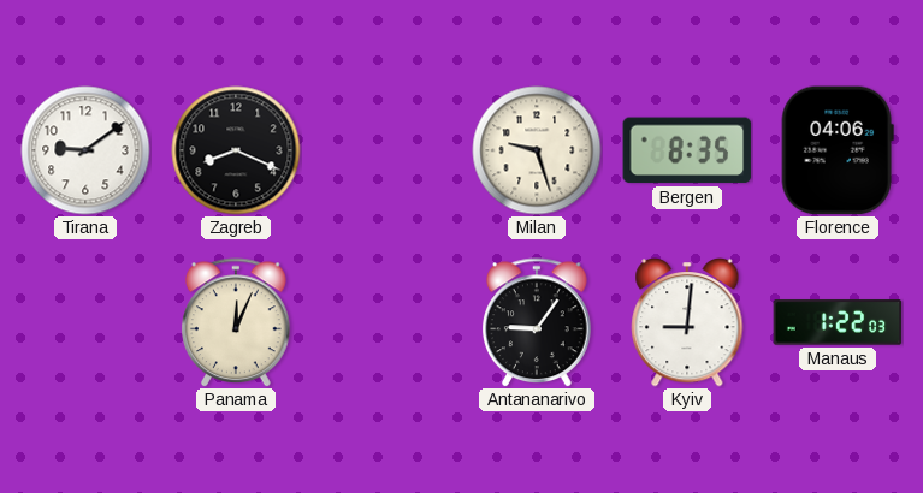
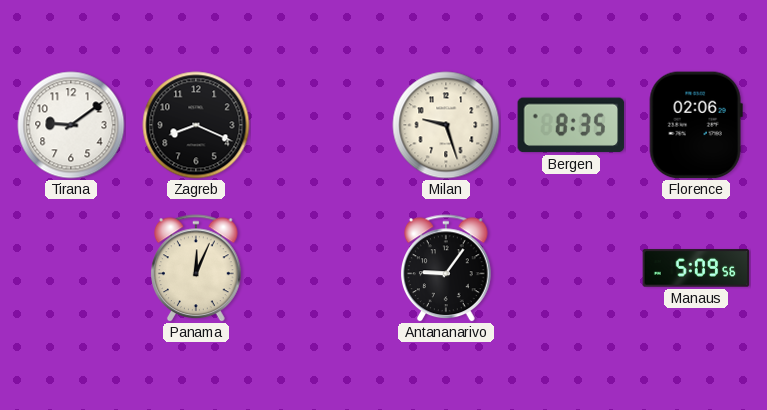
Florence: 04:06 -> 02:06
Kyiv: 9:01 -> none
Manaus: 1:22 -> 5:09
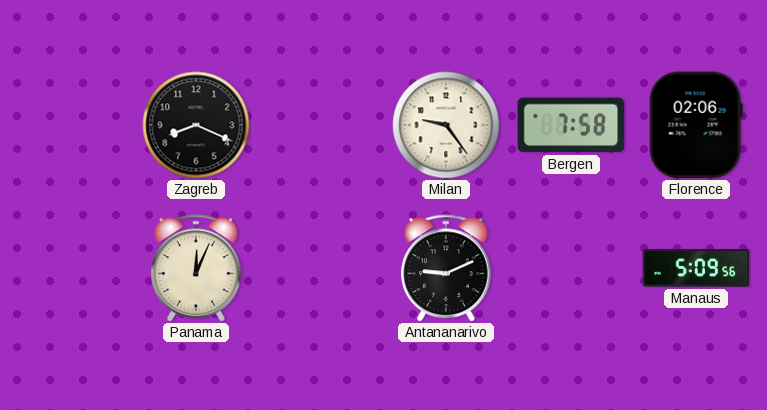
Tirana: 9:09 -> none
Milan: 9:27 -> 9:24
Bergen: 8:35 -> 7:58
Antananarivo: 9:06 -> 9:11
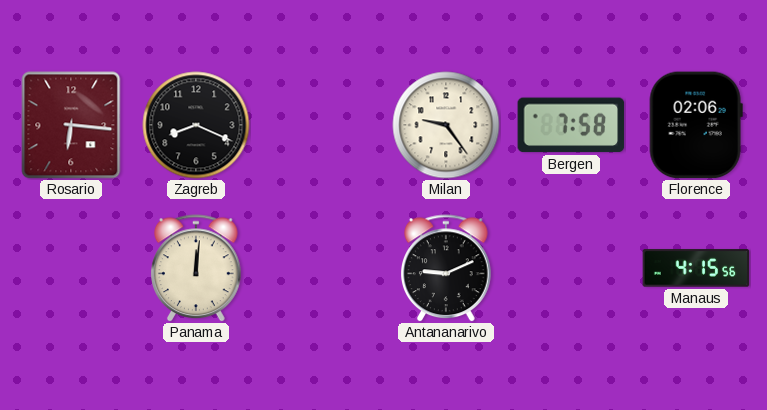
Rosario: none -> 6:16
Panama: 12:04 -> 12:01
Manaus: 5:09 -> 4:15
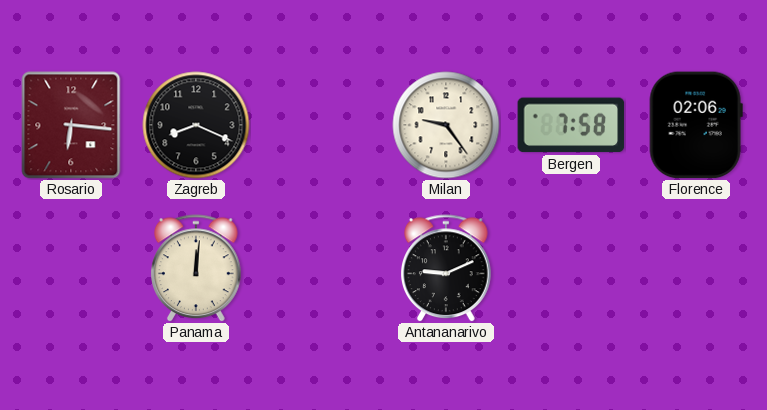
Manaus: 4:15 -> none
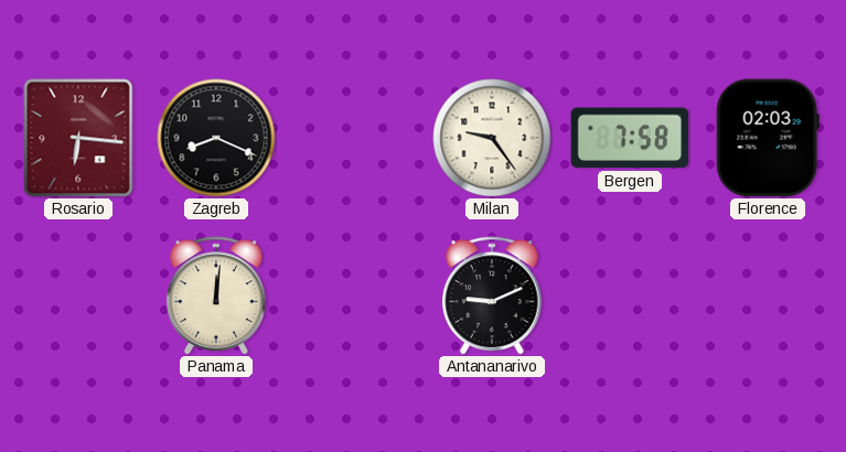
Florence: 02:06 -> 02:03
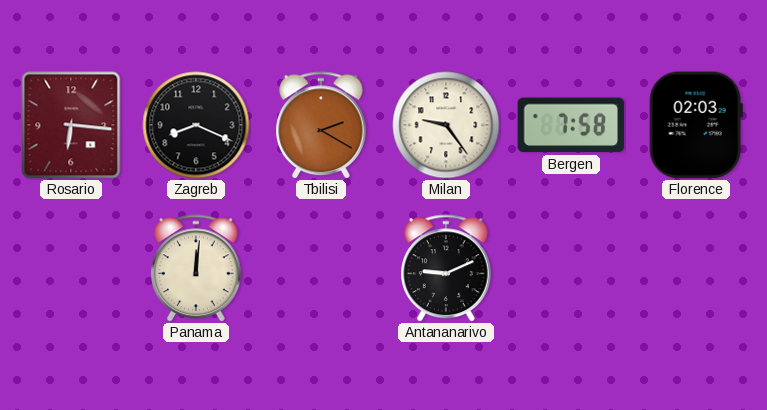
Tbilisi: none -> 2:20
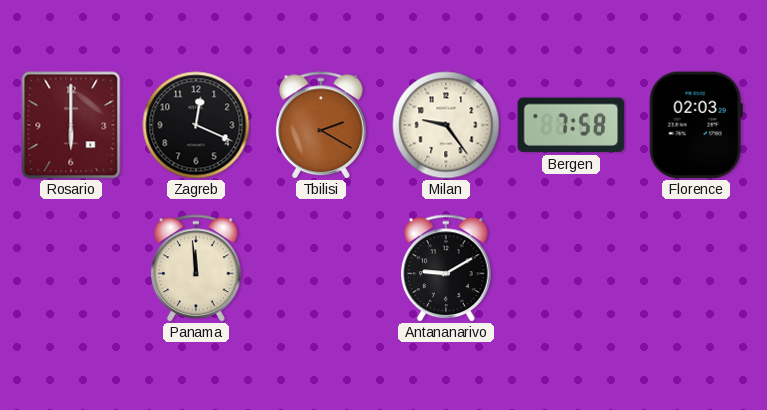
Rosario: 6:16 -> 6:00
Zagreb: 8:19 -> 12:19
Panama: 12:01 -> 11:59
Antananarivo: 9:11 -> 9:10
